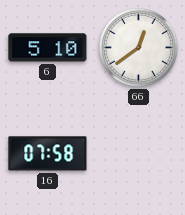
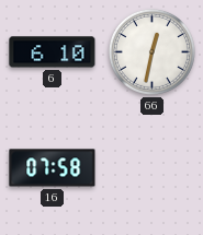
6: 5:10 -> 6:10
66: 12:39 -> 12:32
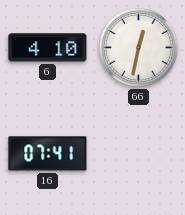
6: 6:10 -> 4:10
16: 07:58 -> 07:41
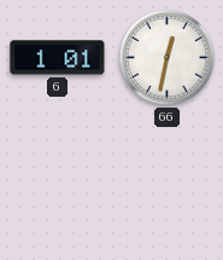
6: 4:10 -> 1:01
16: 07:41 -> none
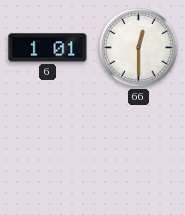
66: 12:32 -> 12:30
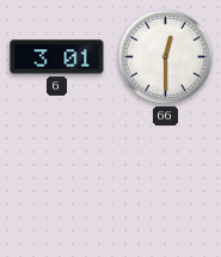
6: 1:01 -> 3:01
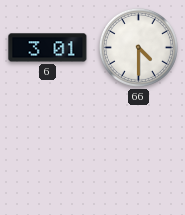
66: 12:30 -> 4:30
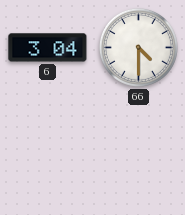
6: 3:01 -> 3:04
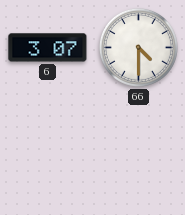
6: 3:04 -> 3:07
